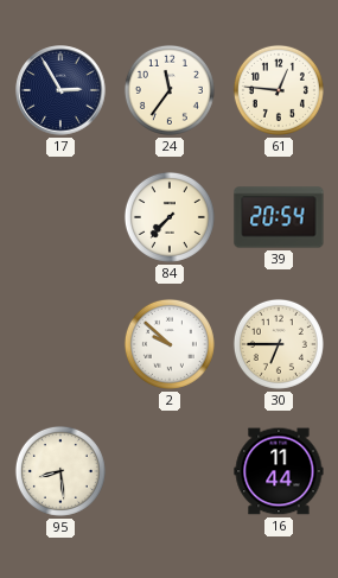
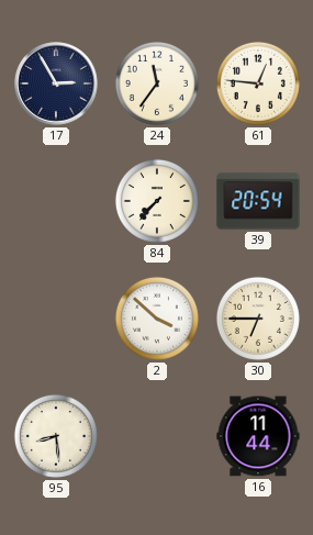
2: 9:52 -> 3:52
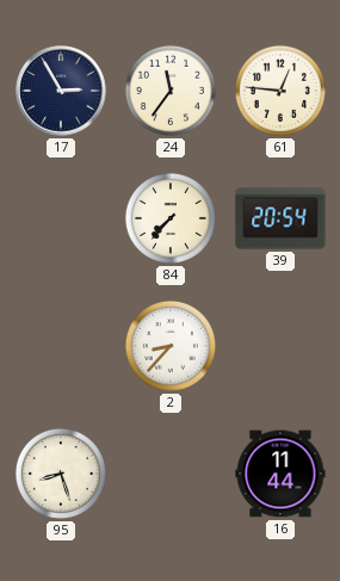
2: 3:52 -> 8:37
30: 6:45 -> none
95: 8:29 -> 8:27
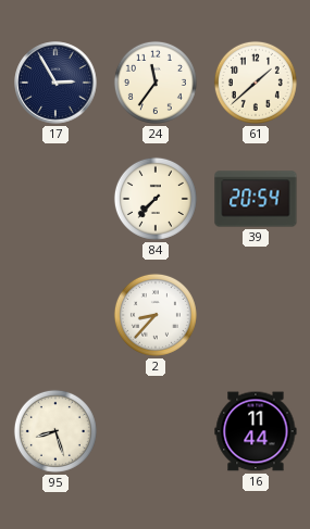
61: 12:46 -> 1:38
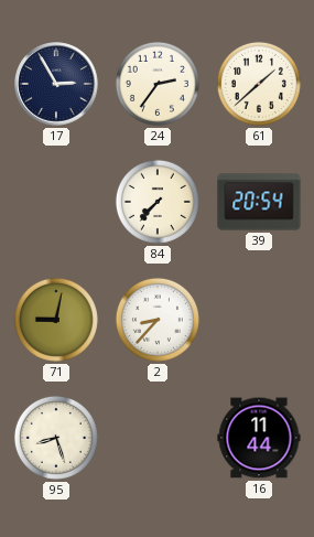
24: 11:36 -> 2:36
71: none -> 9:02
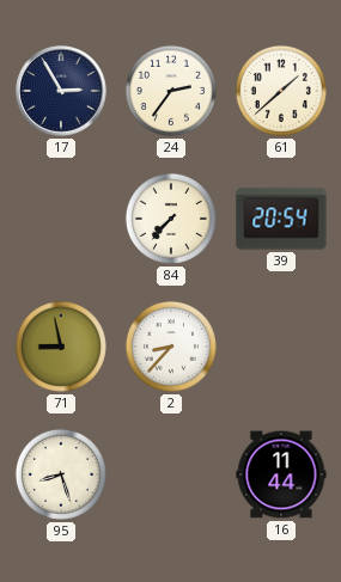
71: 9:02 -> 8:58
